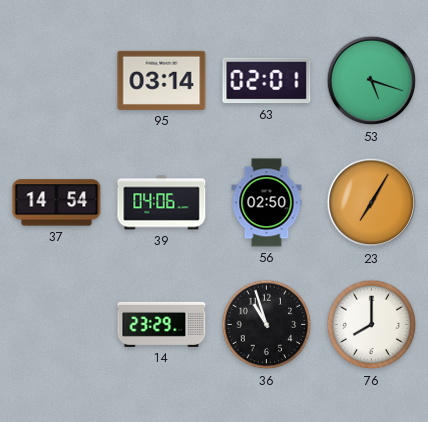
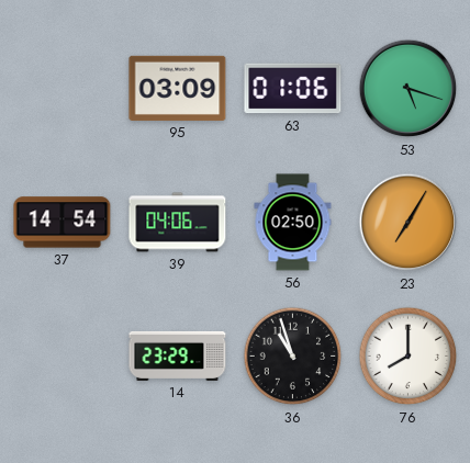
95: 03:14 -> 03:09
63: 02:01 -> 01:06
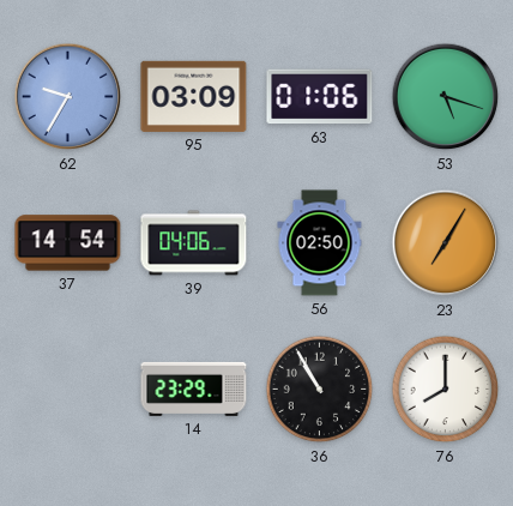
62: none -> 9:35
36: 10:57 -> 10:55
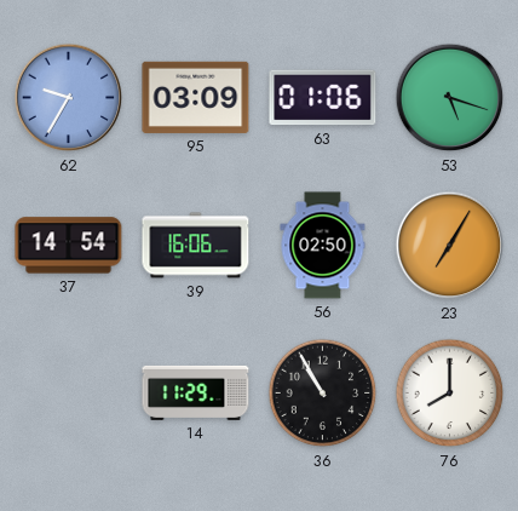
39: 04:06 -> 16:06
14: 23:29 -> 11:29
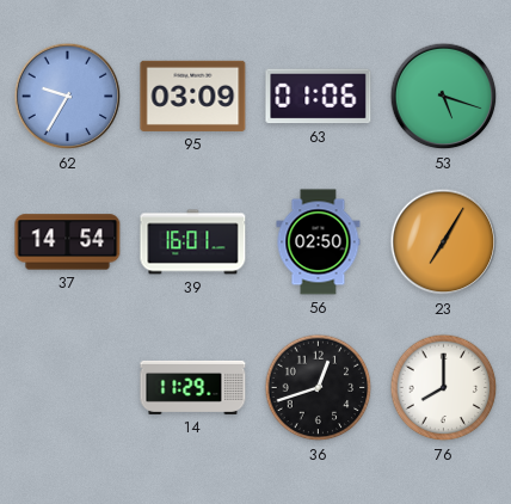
39: 16:06 -> 16:01
36: 10:55 -> 12:42
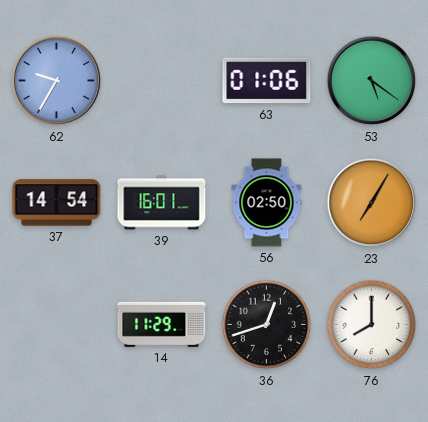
95: 03:09 -> none
53: 5:18 -> 5:21
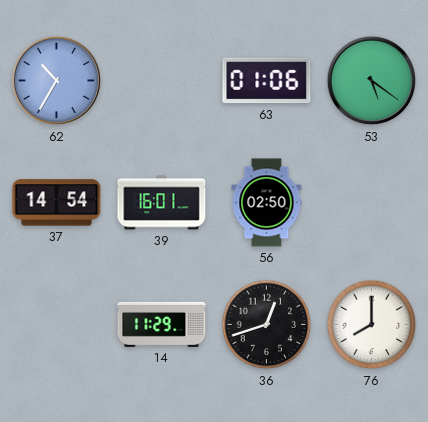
62: 9:35 -> 10:35
23: 7:05 -> none
